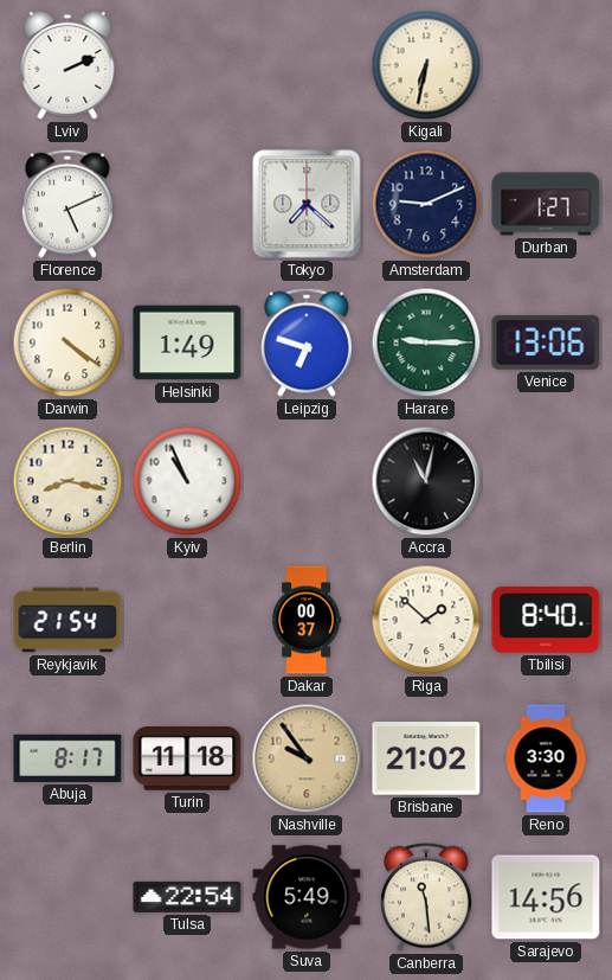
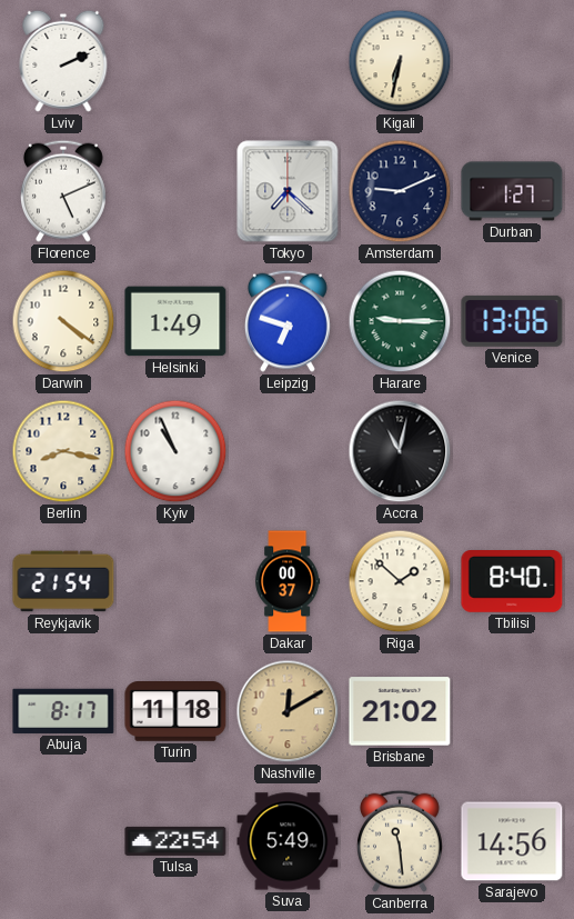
Nashville: 9:54 -> 12:10
Reno: 3:30 -> none
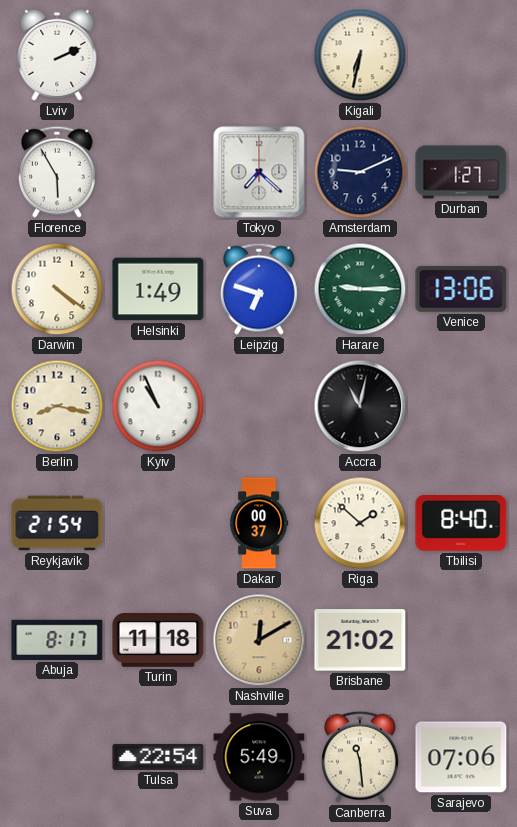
Florence: 5:11 -> 5:55
Sarajevo: 14:56 -> 07:06
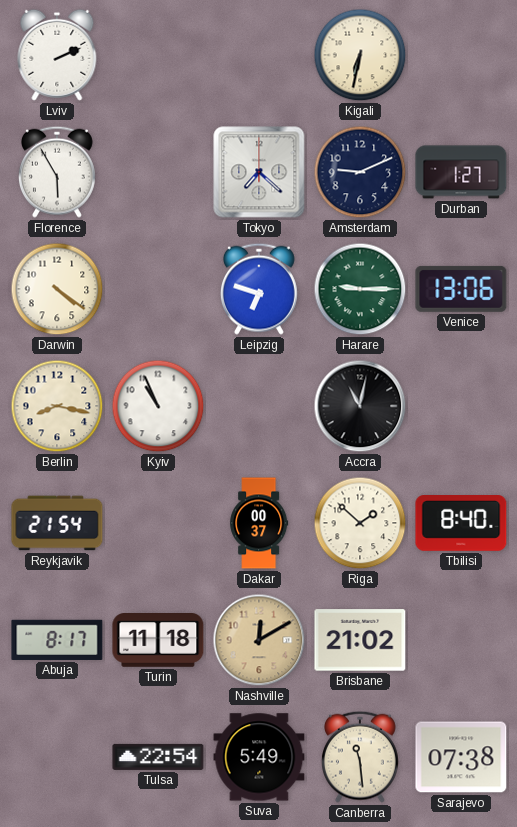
Helsinki: 1:49 -> none
Sarajevo: 07:06 -> 07:38
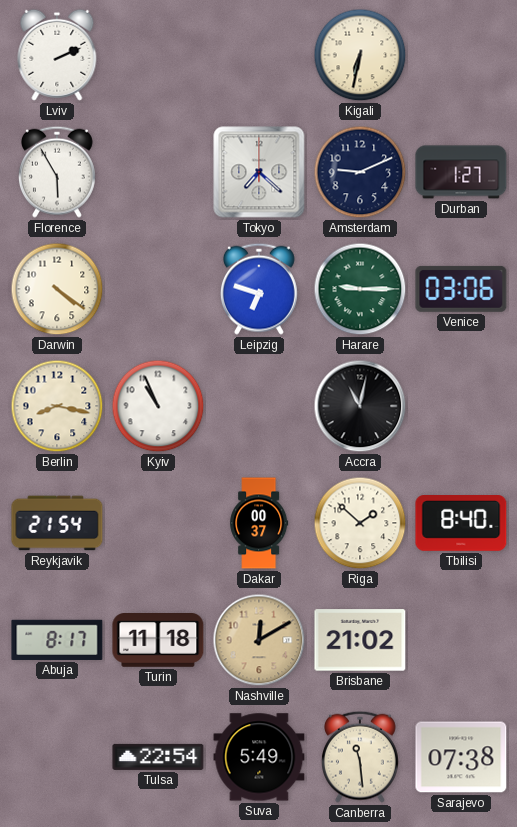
Venice: 13:06 -> 03:06
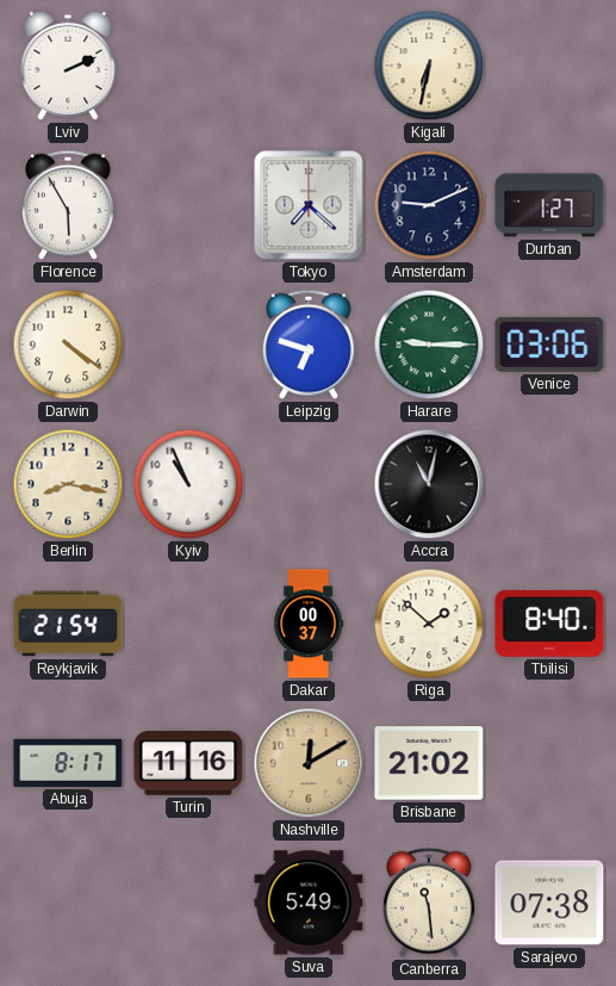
Turin: 11:18 -> 11:16
Tulsa: 22:54 -> none
